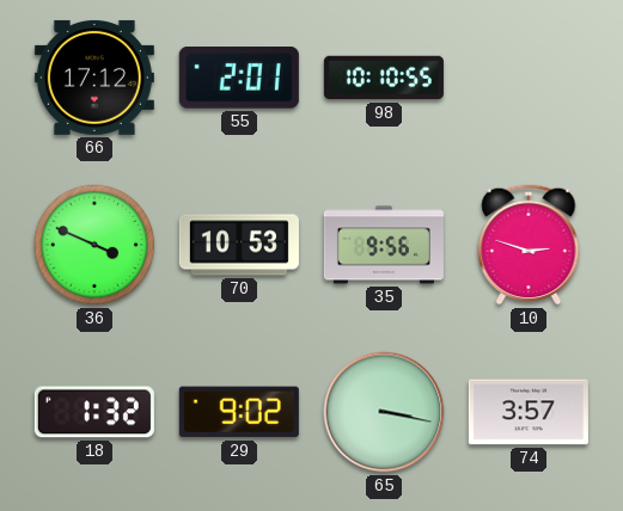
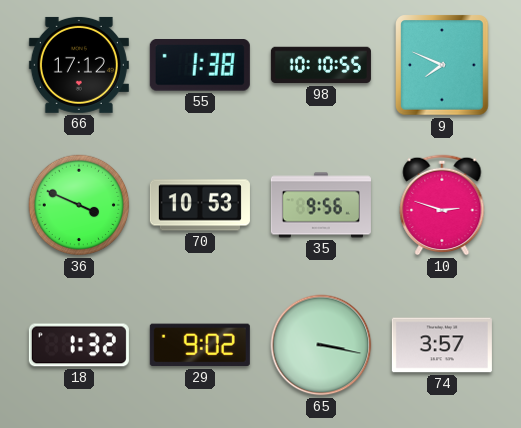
55: 2:01 -> 1:38
9: none -> 7:49
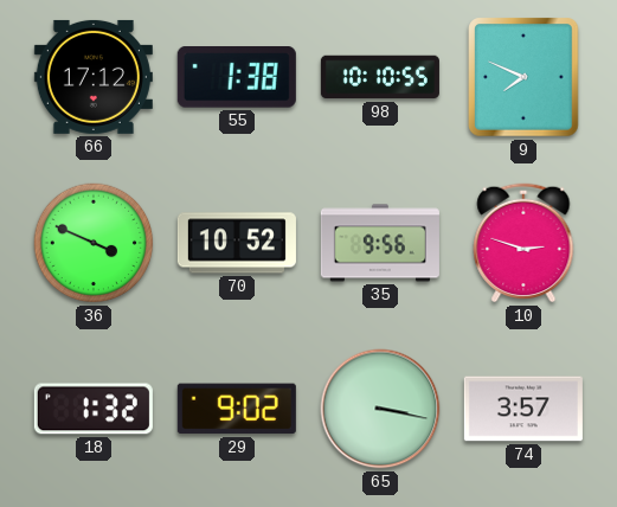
70: 10:53 -> 10:52
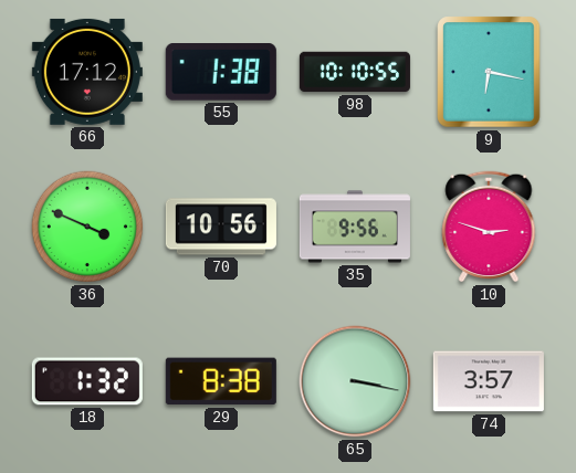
9: 7:49 -> 6:17
70: 10:52 -> 10:56
29: 9:02 -> 8:38
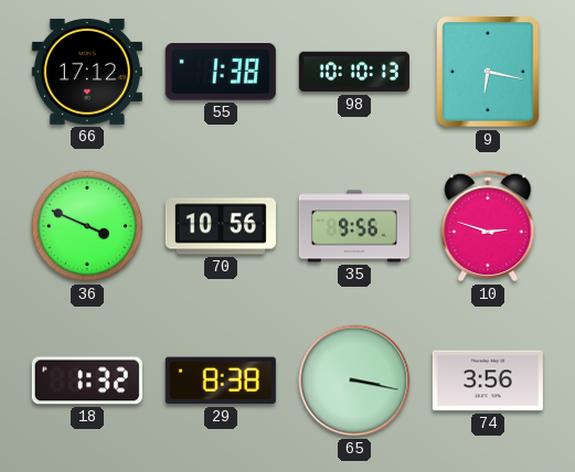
98: 10:10:55 -> 10:10:13
74: 3:57 -> 3:56
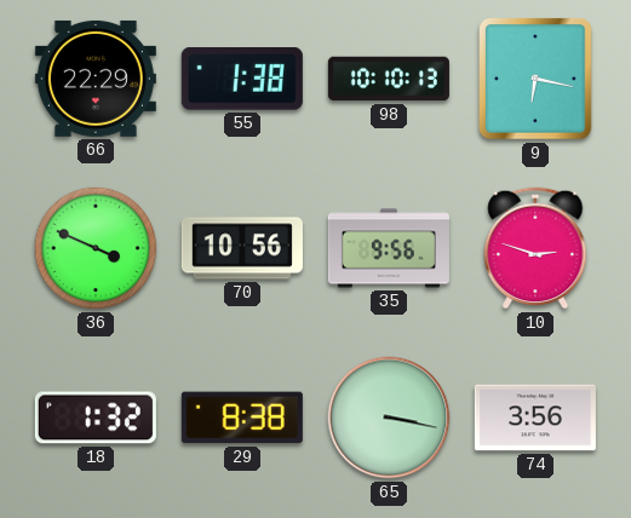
66: 17:12 -> 22:29
